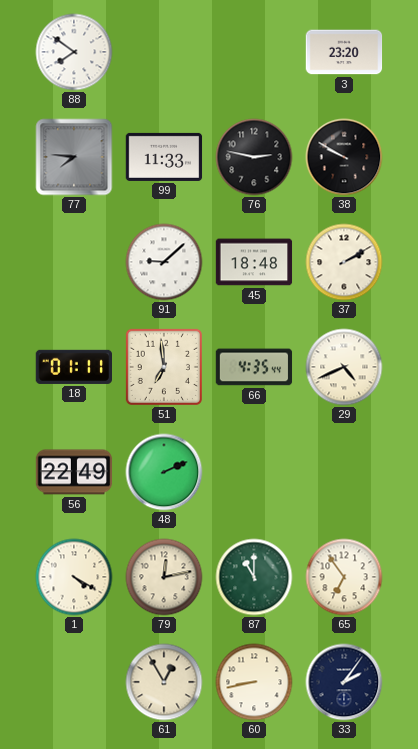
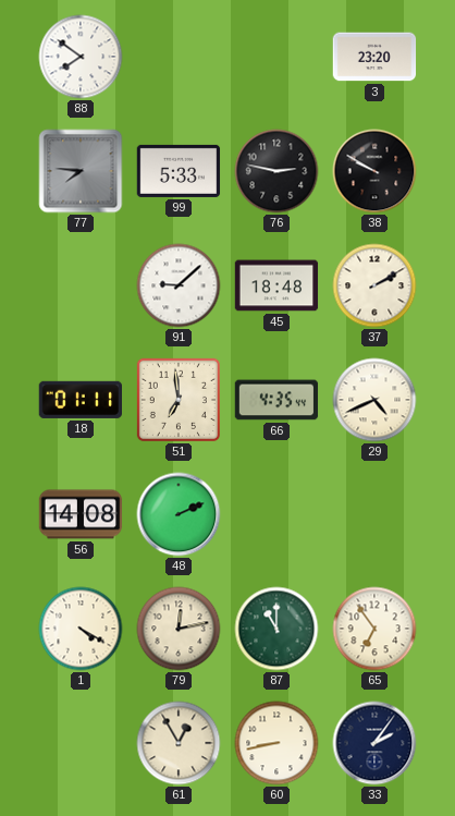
99: 11:33 -> 5:33
56: 22:49 -> 14:08
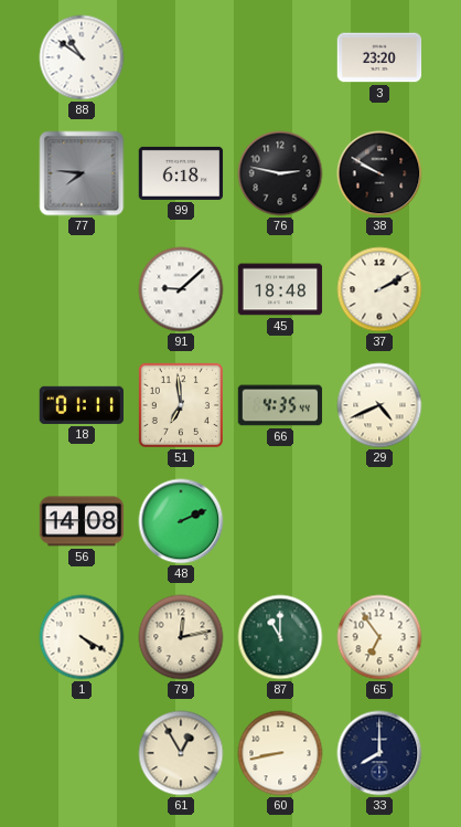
88: 7:51 -> 10:51
99: 5:33 -> 6:18
33: 2:06 -> 8:00
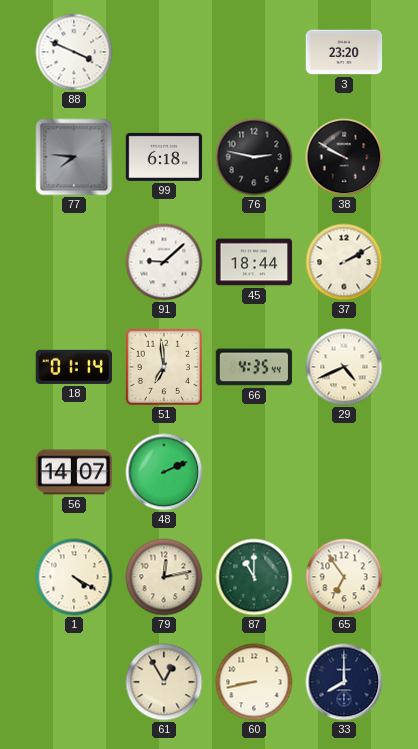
88: 10:51 -> 3:49
45: 18:48 -> 18:44
18: 01:11 -> 01:14
56: 14:08 -> 14:07
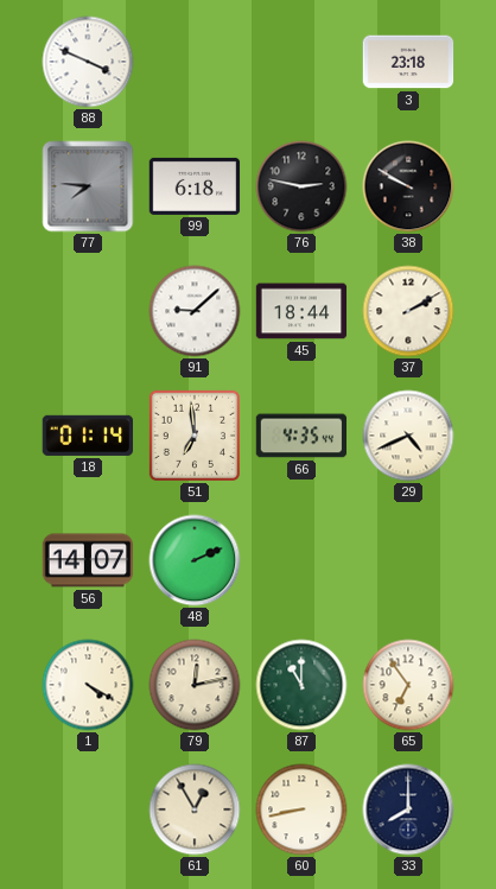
3: 23:20 -> 23:18
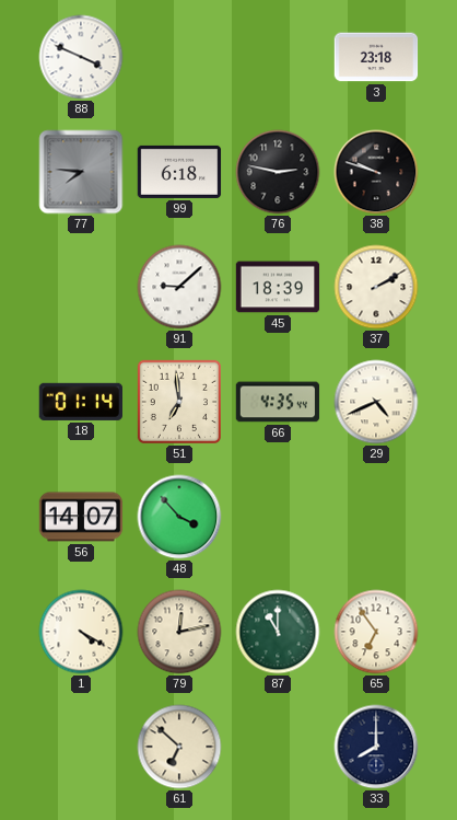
38: 9:50 -> 9:48
45: 18:44 -> 18:39
48: 2:11 -> 3:53
61: 12:55 -> 6:52
60: 8:43 -> none
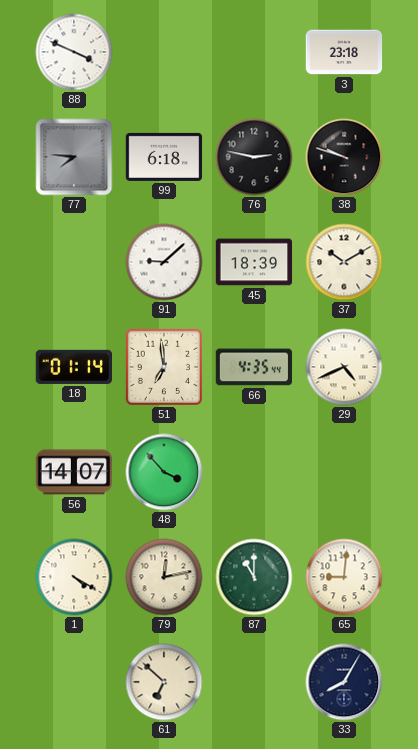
37: 2:10 -> 10:10
65: 6:54 -> 9:01
33: 8:00 -> 8:05
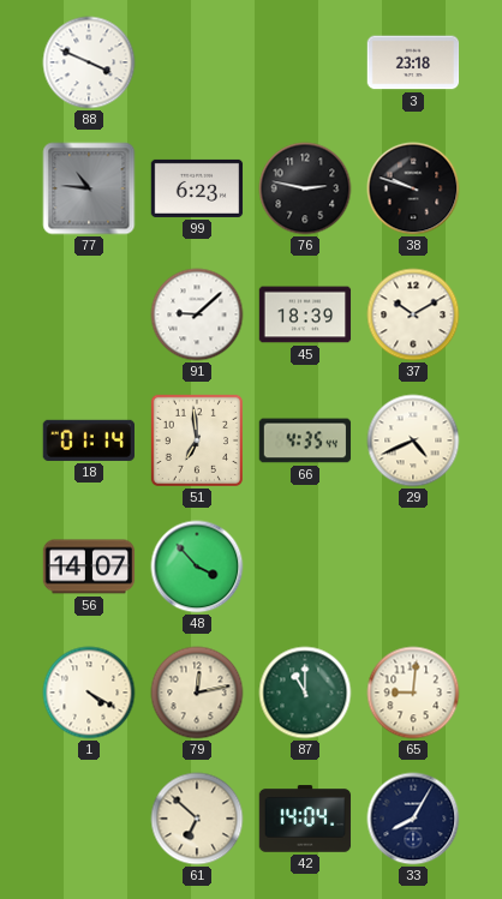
77: 7:46 -> 10:46
99: 6:18 -> 6:23
42: none -> 14:04
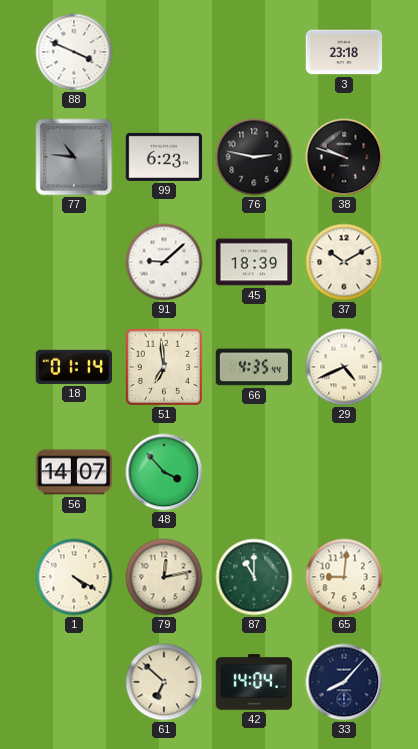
33: 8:05 -> 8:07
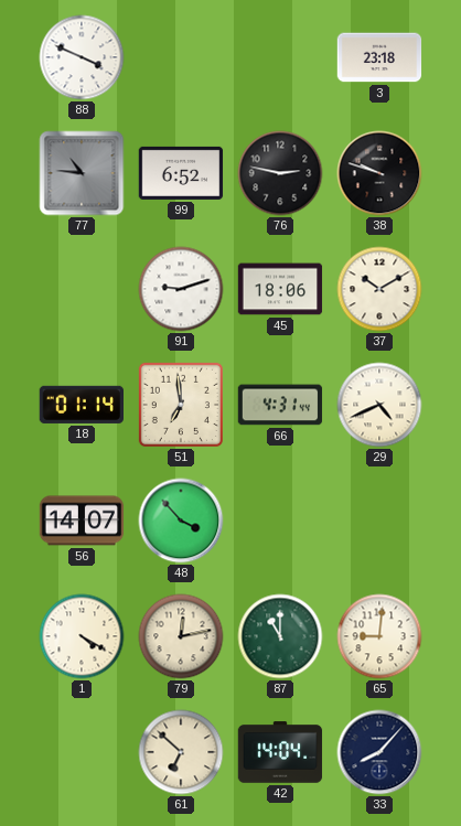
99: 6:23 -> 6:52
91: 9:08 -> 9:12
45: 18:39 -> 18:06
66: 4:35 -> 4:31
